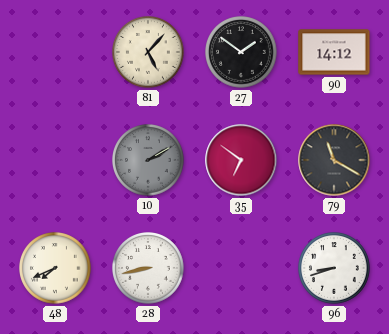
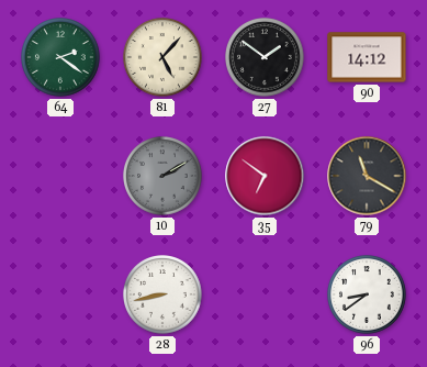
64: none -> 2:21
48: 7:41 -> none
96: 8:42 -> 8:39
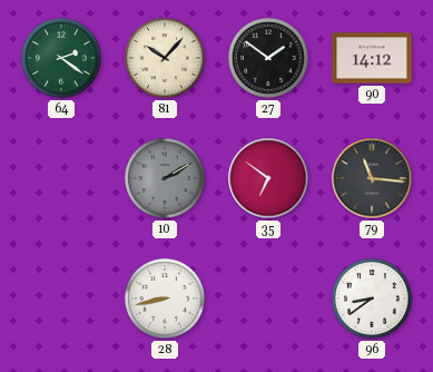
81: 5:07 -> 10:07
79: 11:20 -> 11:16
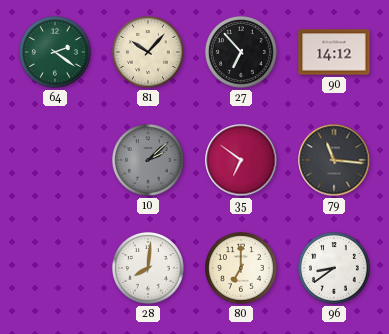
27: 1:51 -> 6:53
10: 2:10 -> 2:08
28: 8:43 -> 8:01
80: none -> 7:00
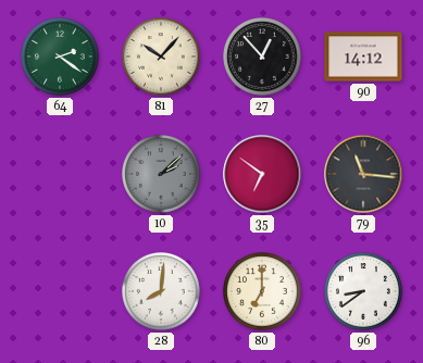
27: 6:53 -> 12:53
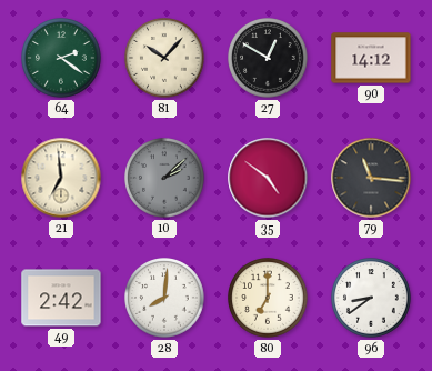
27: 12:53 -> 12:50
21: none -> 6:59
35: 6:51 -> 4:51
49: none -> 2:42
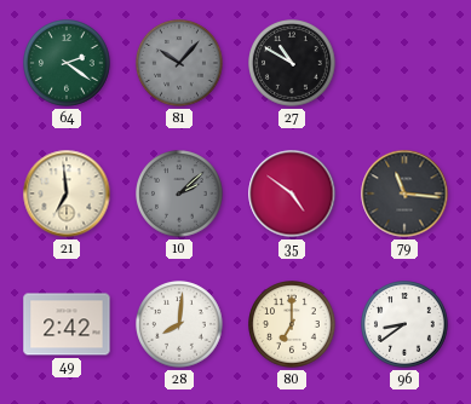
81 dial: cream -> grey
27: 12:50 -> 10:50
90: 14:12 -> none
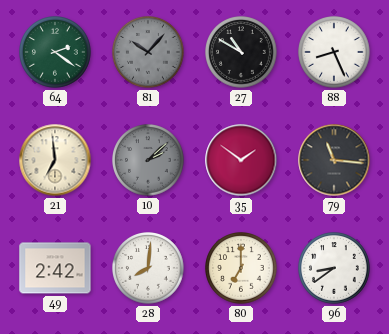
88: none -> 8:26
35: 4:51 -> 1:51
